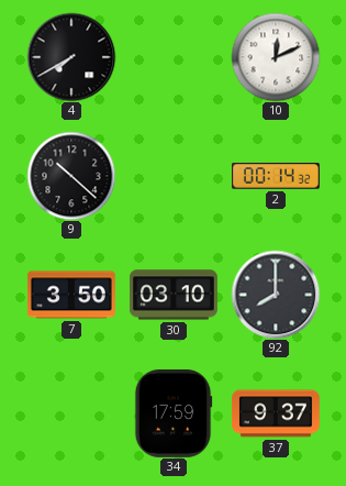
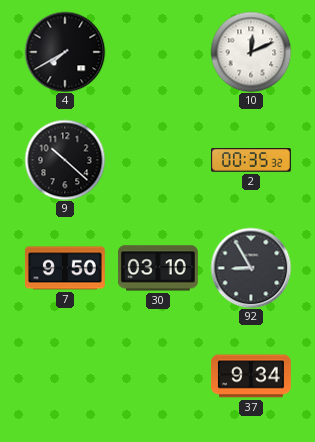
2: 00:14 -> 00:35
7: 3:50 -> 9:50
92: 8:00 -> 8:55
34: 17:59 -> none
37: 9:37 -> 9:34
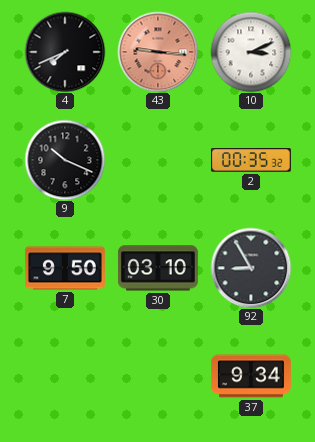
4: 7:40 -> 7:41
43: none -> 9:16
10: 12:11 -> 3:11
9: 10:22 -> 10:19
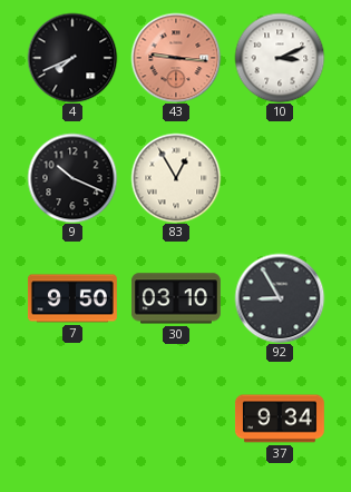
83: none -> 12:55
2: 00:35 -> none
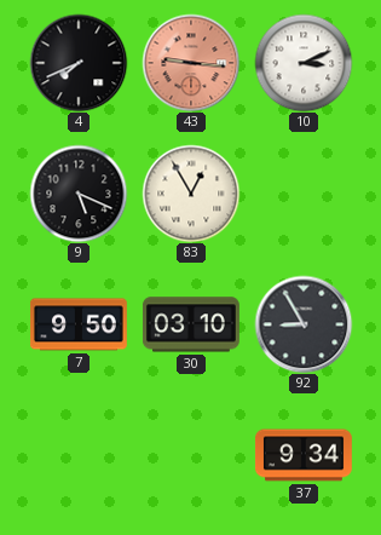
9: 10:19 -> 5:19
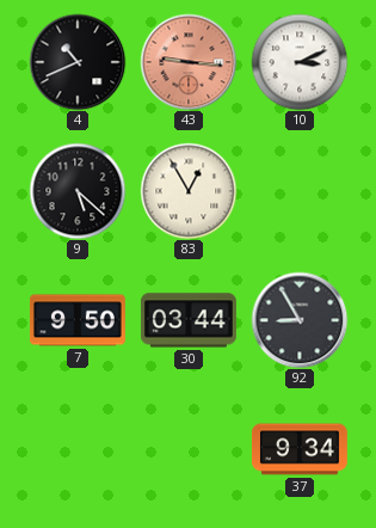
4: 7:41 -> 10:41
9: 5:19 -> 5:22
30: 03:10 -> 03:44
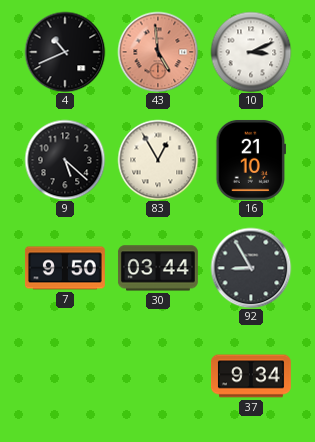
43: 9:16 -> 4:59
16: none -> 21:10
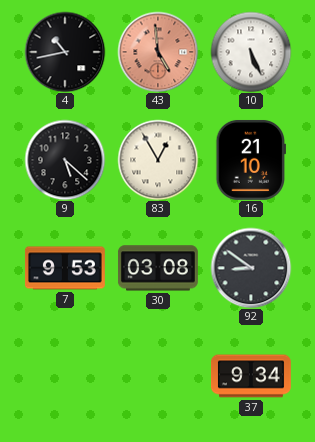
4: 10:41 -> 10:43
10: 3:11 -> 5:26
7: 9:50 -> 9:53
30: 03:44 -> 03:08
92: 8:55 -> 8:51
